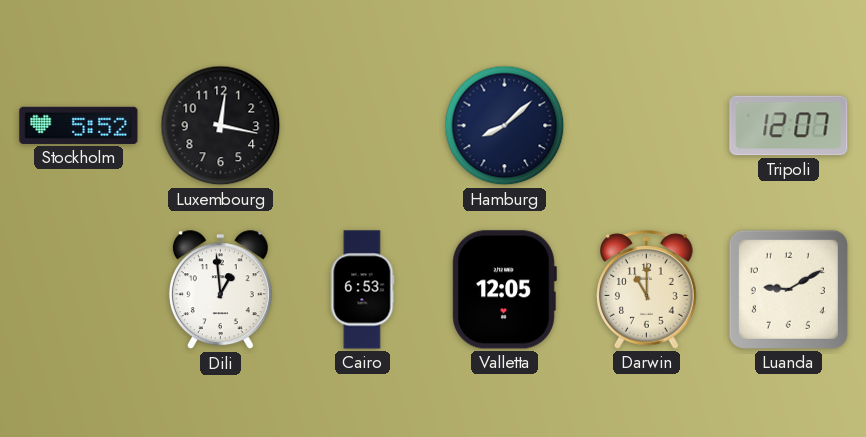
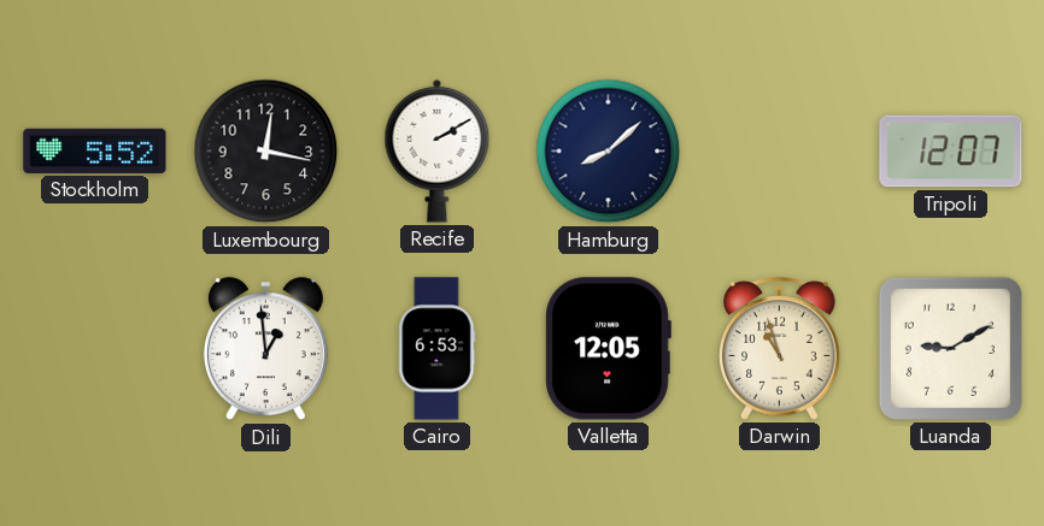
Recife: none -> 2:10
Darwin: 11:00 -> 10:57
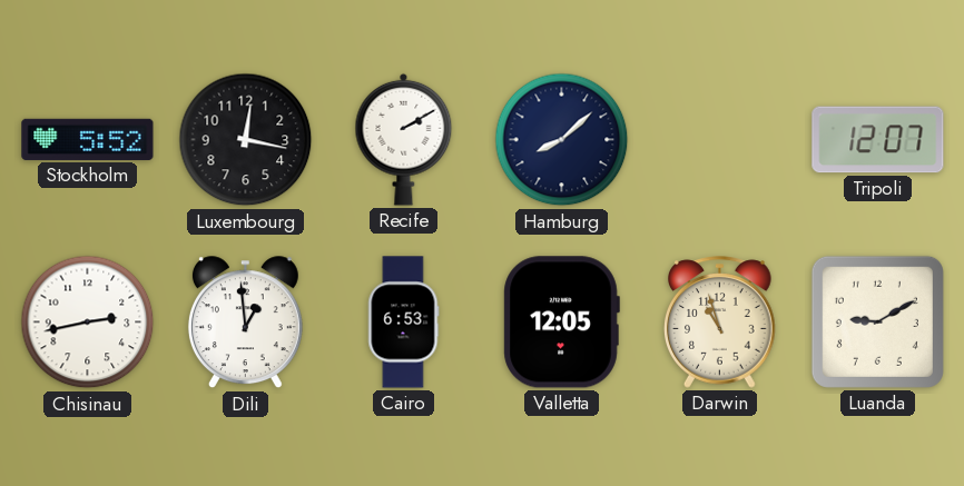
Chisinau: none -> 2:43
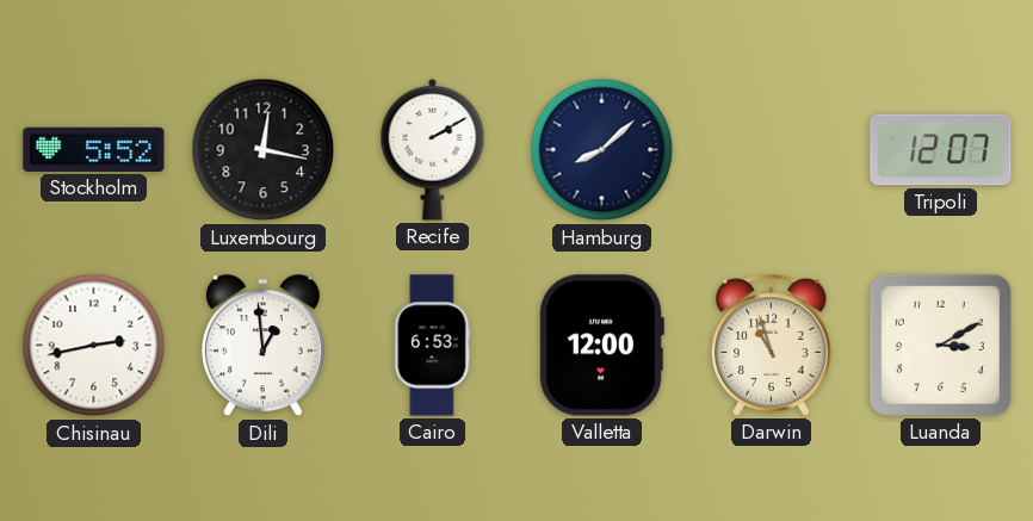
Valletta: 12:05 -> 12:00
Luanda: 9:10 -> 3:10
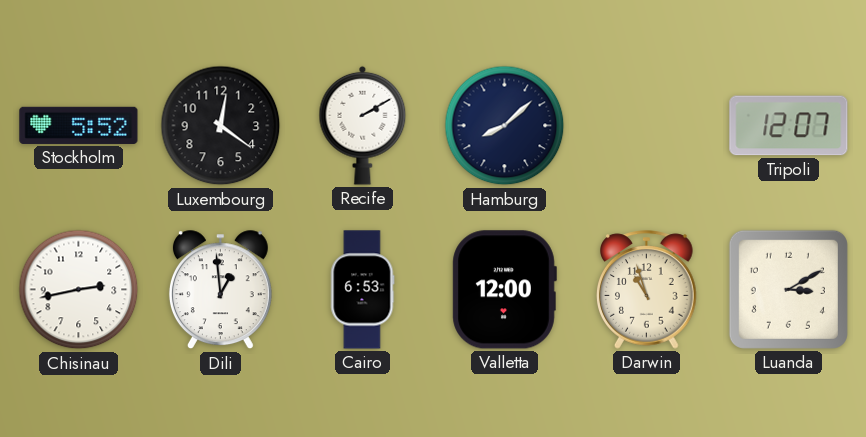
Luxembourg: 12:17 -> 12:21
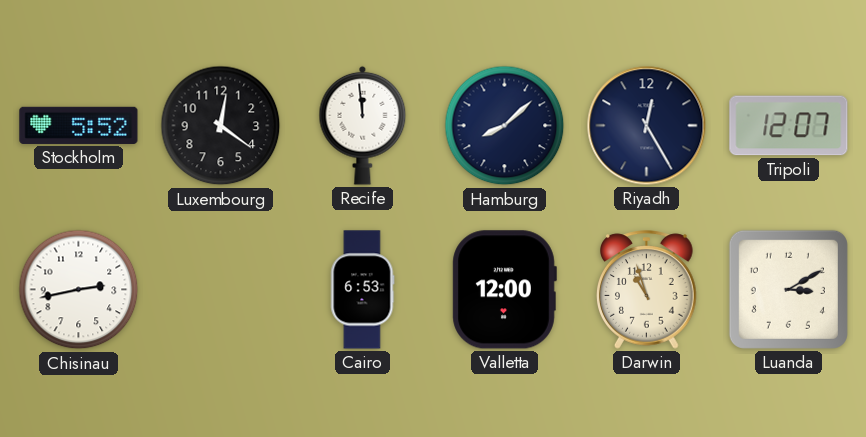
Recife: 2:10 -> 11:59
Riyadh: none -> 12:25
Dili: 12:59 -> none
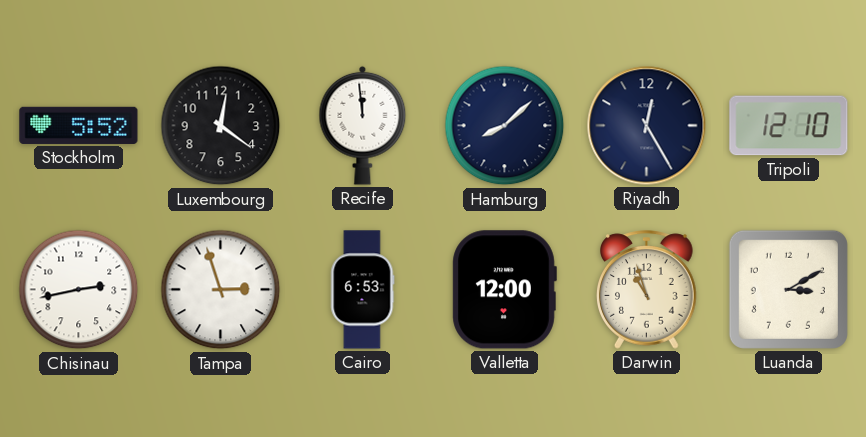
Tripoli: 12:07 -> 12:10
Tampa: none -> 2:57
